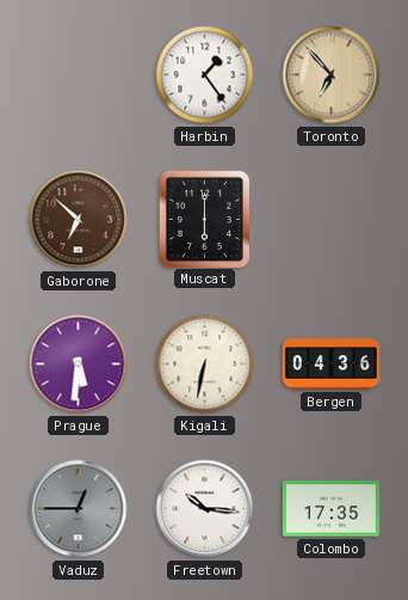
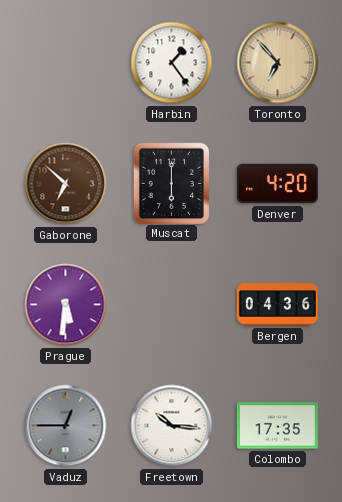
Denver: none -> 4:20
Kigali: 6:32 -> none
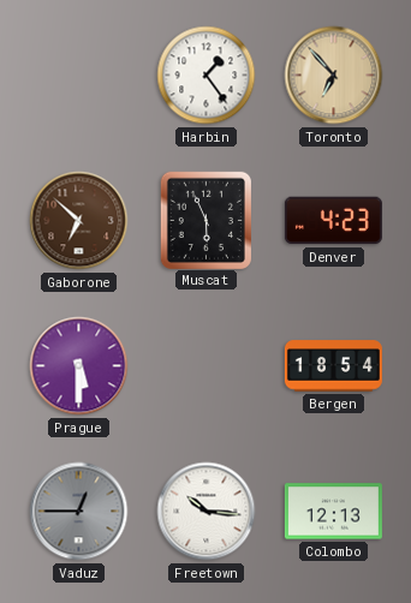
Muscat: 6:00 -> 5:56
Denver: 4:20 -> 4:23
Prague: 5:31 -> 5:30
Bergen: 04:36 -> 18:54
Colombo: 17:35 -> 12:13
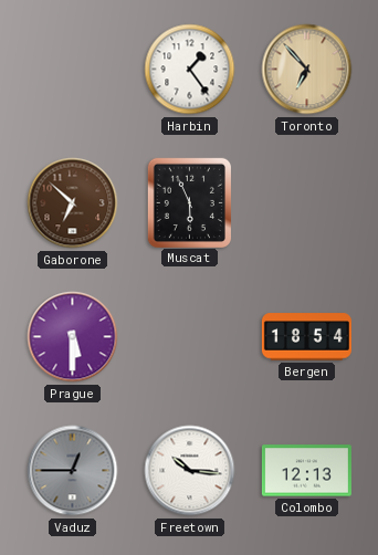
Denver: 4:23 -> none
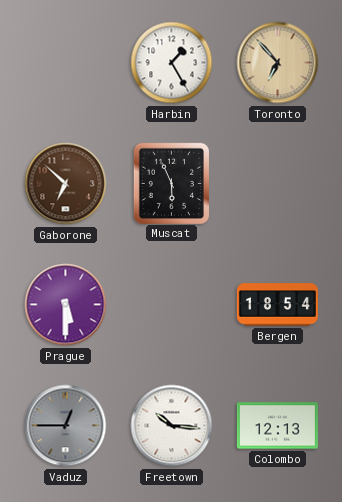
Harbin: 1:24 -> 1:25
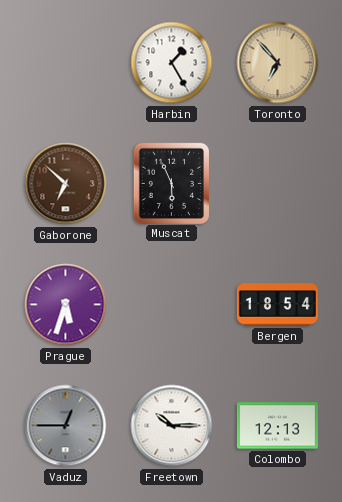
Prague: 5:30 -> 5:33
Freetown: 10:16 -> 10:15
